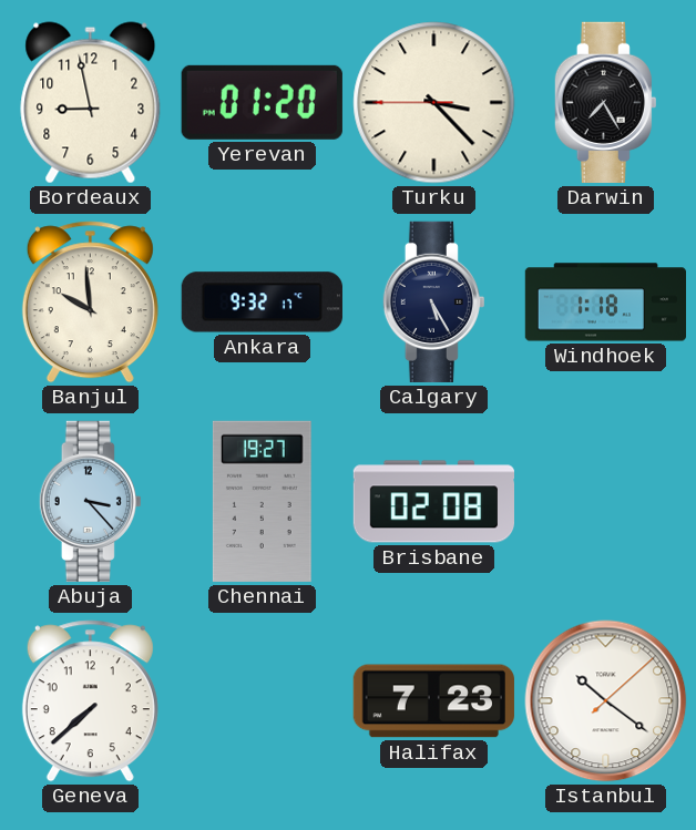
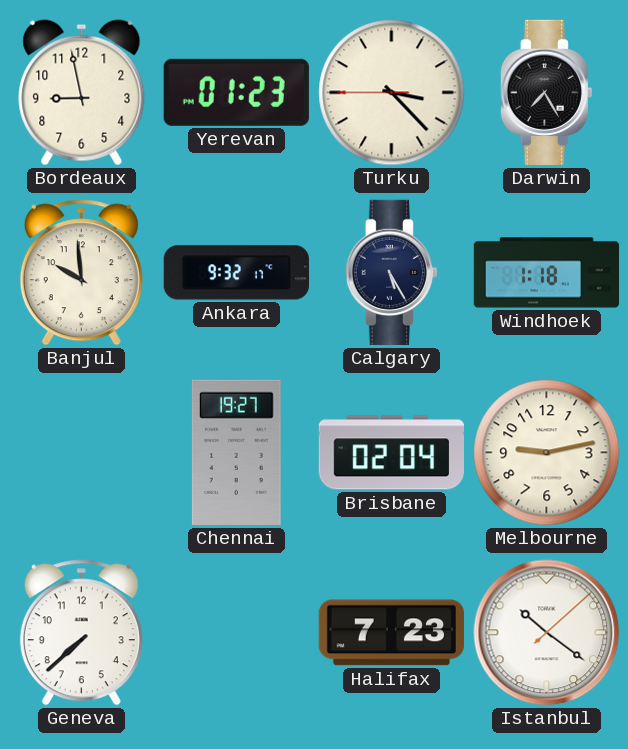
Yerevan: 01:20 -> 01:23
Abuja: 3:23 -> none
Brisbane: 02:08 -> 02:04
Melbourne: none -> 9:13
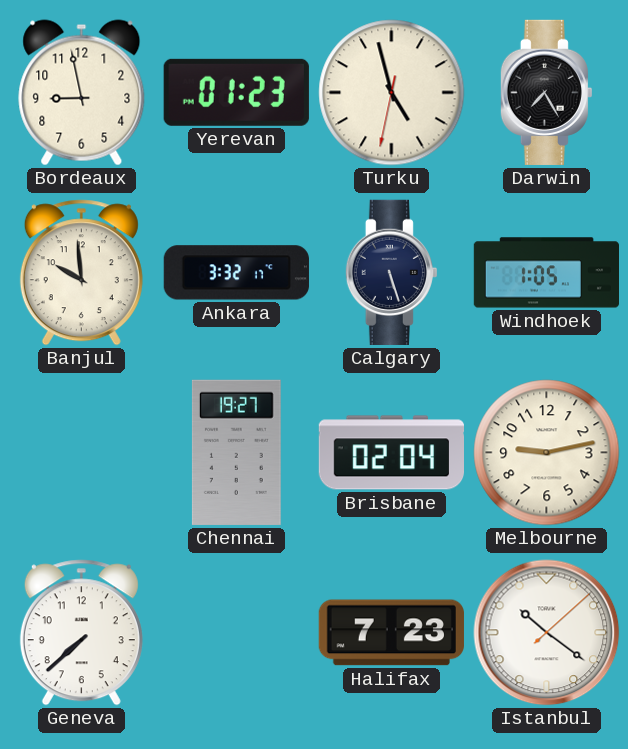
Turku: 3:22 -> 4:57
Ankara: 9:32 -> 3:32
Calgary: 5:25 -> 5:27
Windhoek: 1:18 -> 1:05
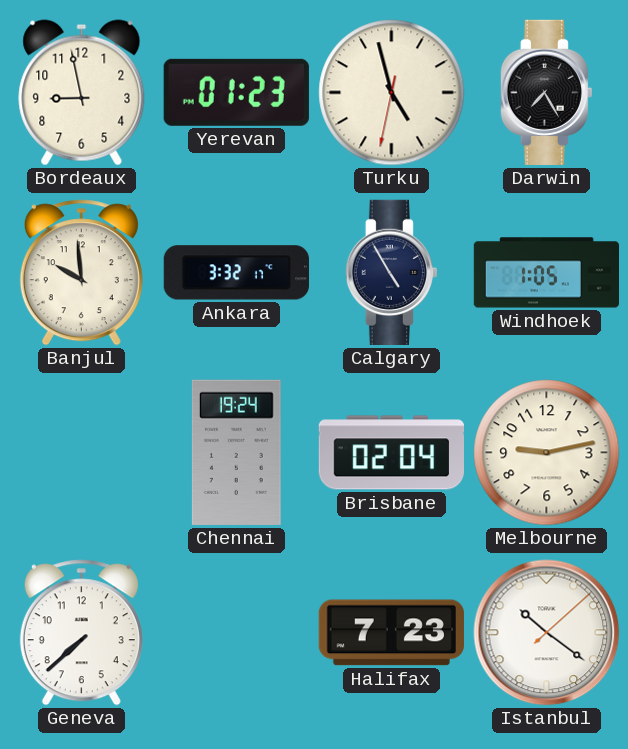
Calgary: 5:27 -> 4:55
Chennai: 19:27 -> 19:24
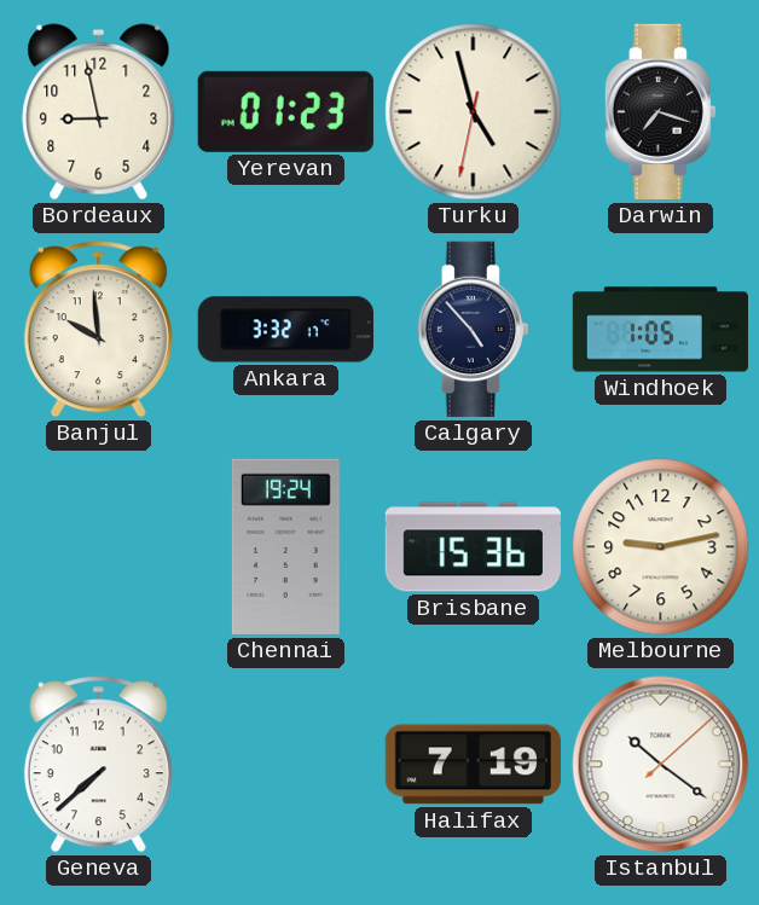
Darwin: 7:25 -> 7:18
Calgary: 4:55 -> 4:53
Brisbane: 02:04 -> 15:36
Halifax: 7:23 -> 7:19
